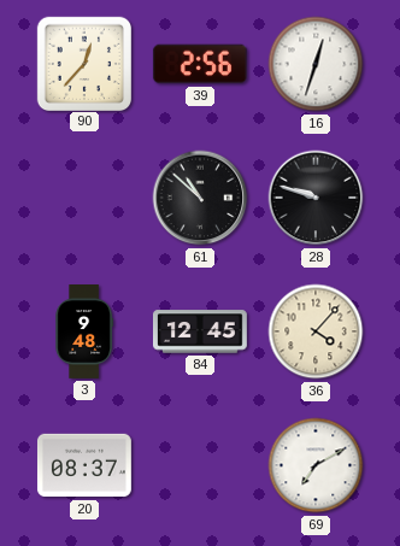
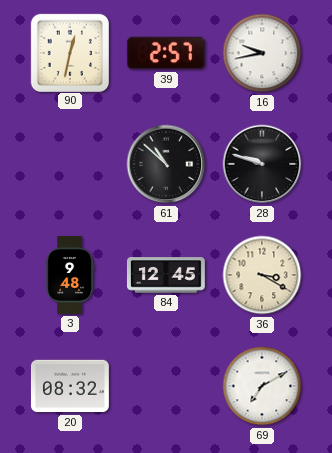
90: 12:37 -> 12:32
39: 2:56 -> 2:57
16: 12:33 -> 9:43
36: 4:07 -> 3:20
20: 08:37 -> 08:32
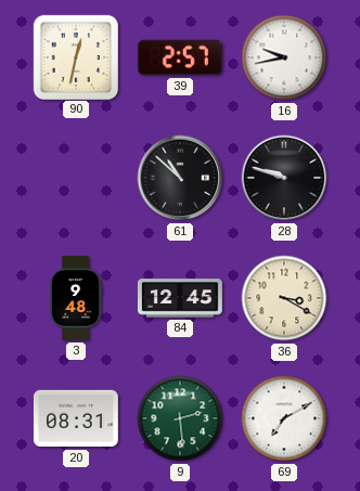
20: 08:32 -> 08:31
9: none -> 2:29
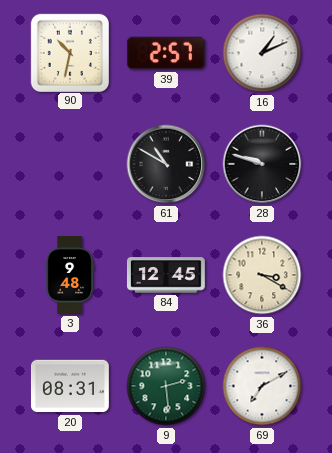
90: 12:32 -> 10:32
16: 9:43 -> 1:11
61: 10:52 -> 10:50
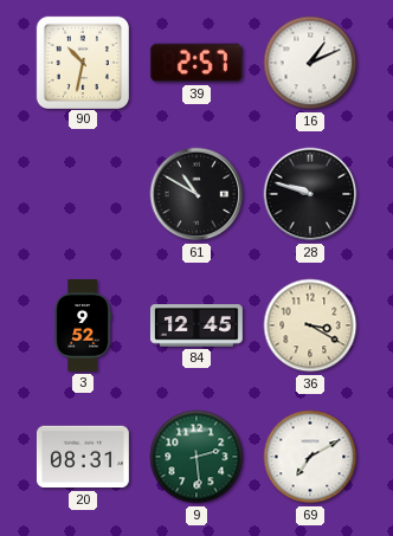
3: 9:48 -> 9:52
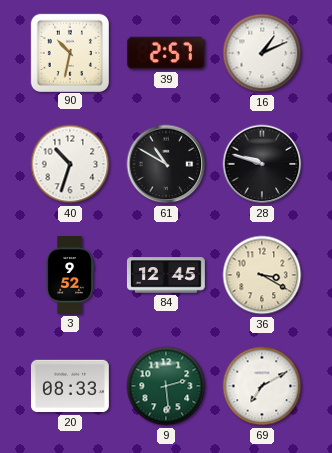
40: none -> 10:33
20: 08:31 -> 08:33
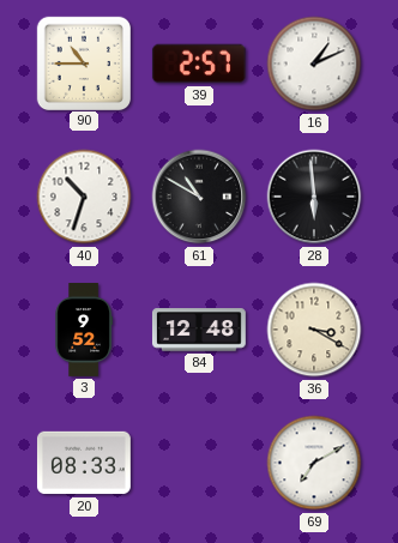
90: 10:32 -> 10:45
28: 9:48 -> 5:59
84: 12:45 -> 12:48
9: 2:29 -> none
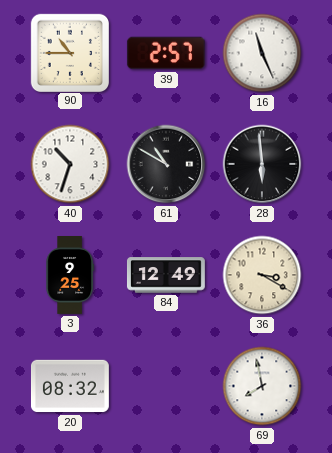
16: 1:11 -> 11:26
3: 9:52 -> 9:25
84: 12:48 -> 12:49
20: 08:33 -> 08:32
69: 7:10 -> 7:58
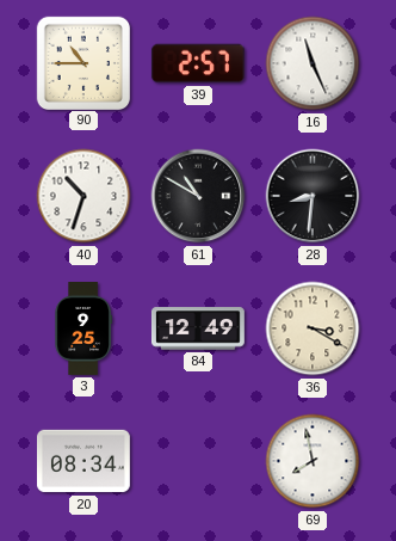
28: 5:59 -> 8:31
20: 08:32 -> 08:34
